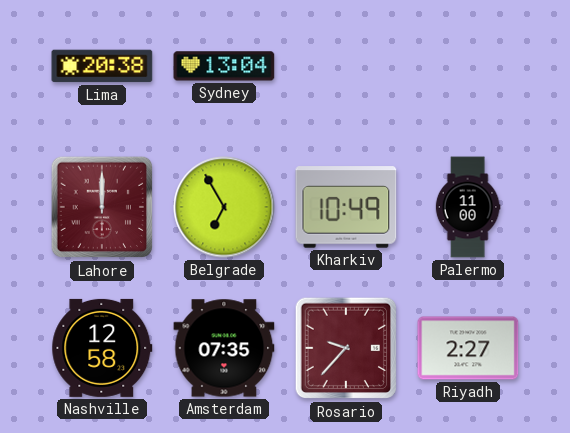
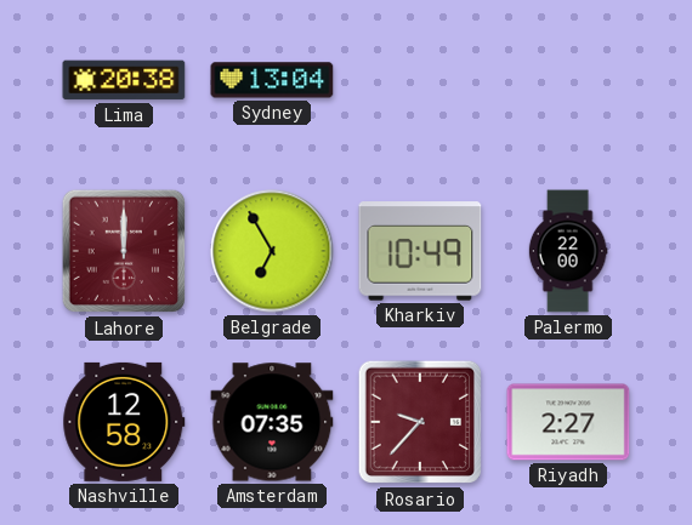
Palermo: 11:00 -> 22:00
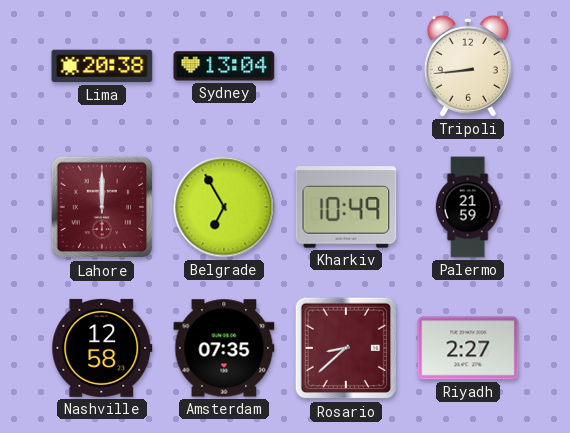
Tripoli: none -> 8:44
Palermo: 22:00 -> 21:59
Rosario: 9:37 -> 8:38
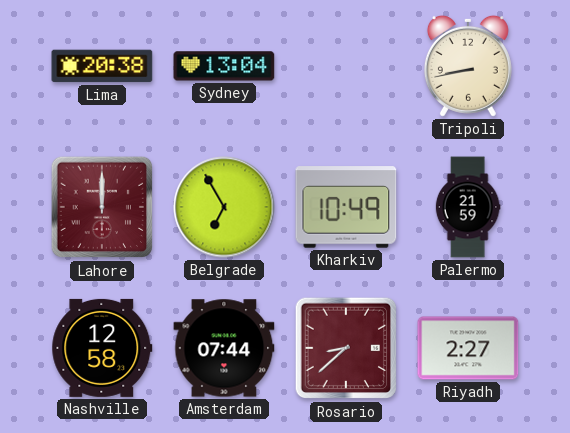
Tripoli: 8:44 -> 8:43
Amsterdam: 07:35 -> 07:44
